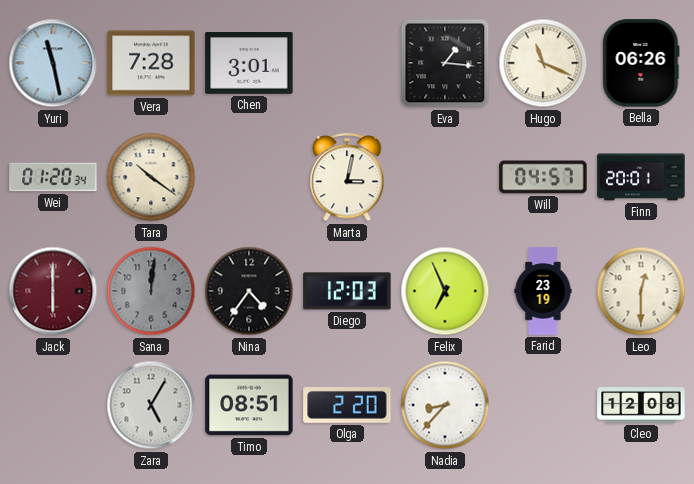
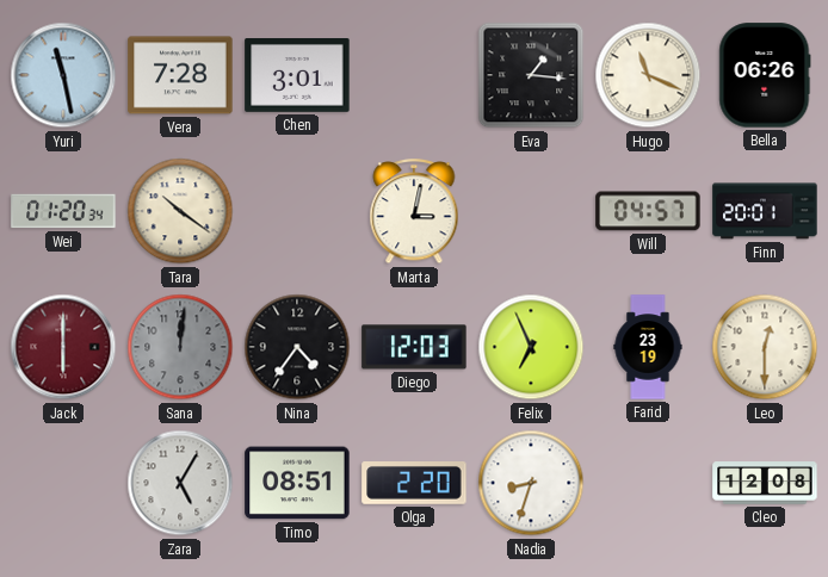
Nadia: 8:37 -> 8:33
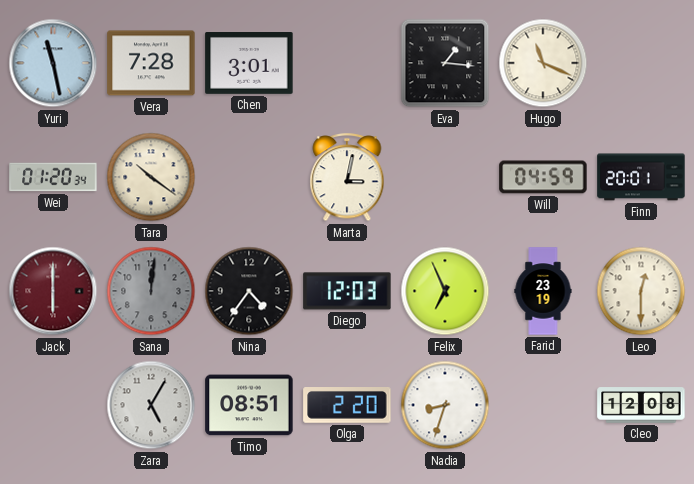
Bella: 06:26 -> none
Will: 04:57 -> 04:59
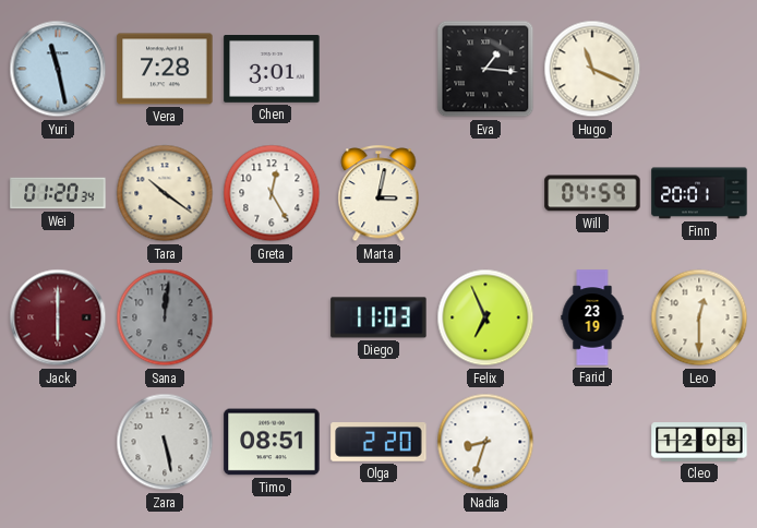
Greta: none -> 12:25
Nina: 4:36 -> none
Diego: 12:03 -> 11:03
Zara: 5:05 -> 5:28
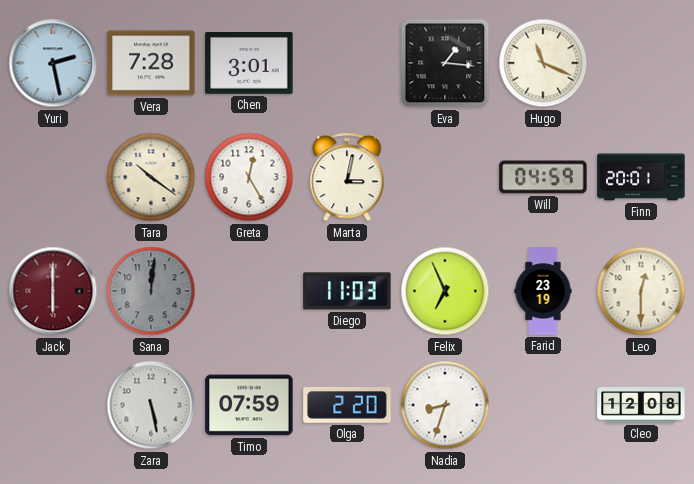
Yuri: 11:28 -> 2:28
Wei: 01:20 -> none
Timo: 08:51 -> 07:59
